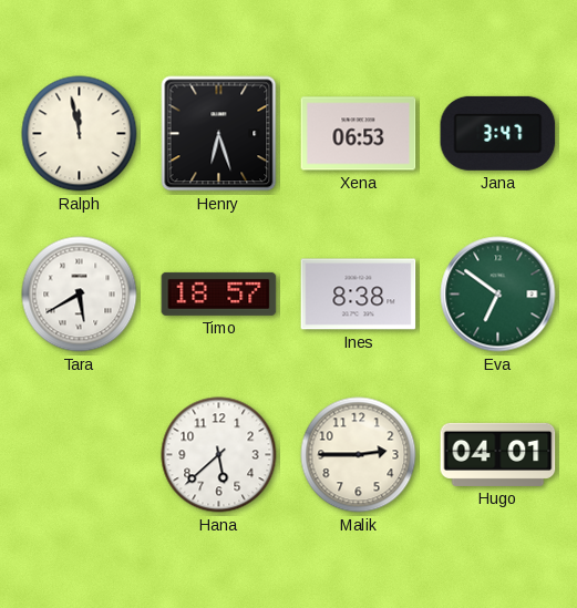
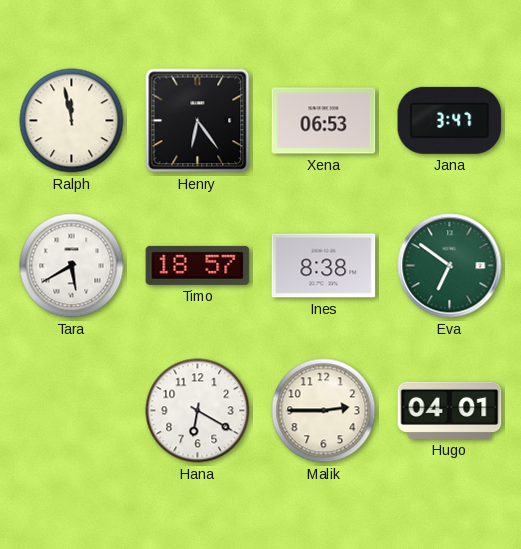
Henry: 6:27 -> 6:24
Hana: 5:38 -> 6:20
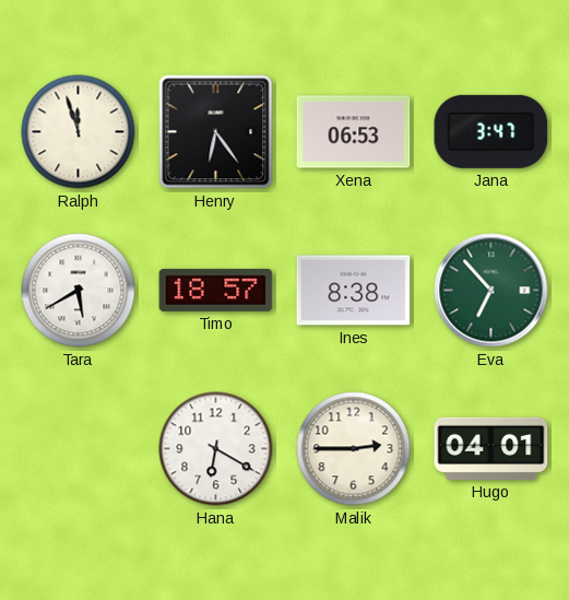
Ralph: 11:58 -> 11:57
Eva: 6:51 -> 6:53
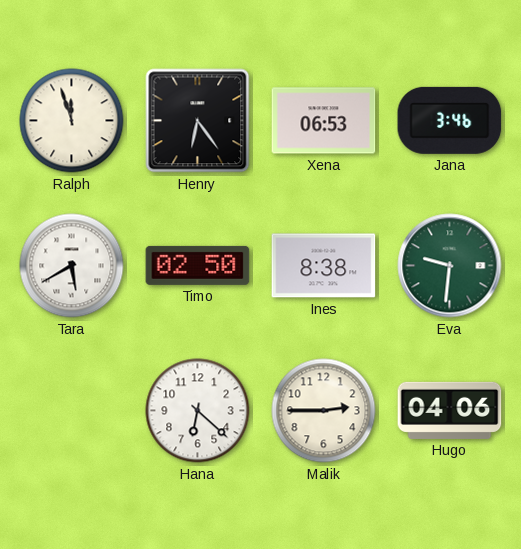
Jana: 3:47 -> 3:46
Timo: 18:57 -> 02:50
Eva: 6:53 -> 9:31
Hana: 6:20 -> 6:22
Hugo: 04:01 -> 04:06
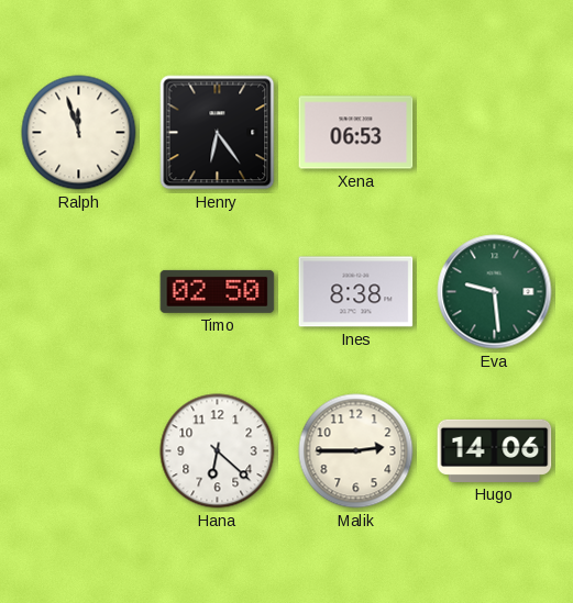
Jana: 3:46 -> none
Tara: 5:40 -> none
Eva: 9:31 -> 9:29
Hugo: 04:06 -> 14:06
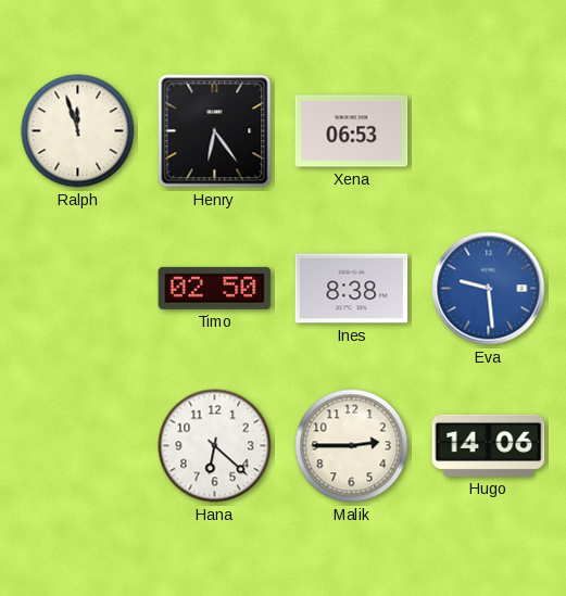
Eva dial: green -> blue
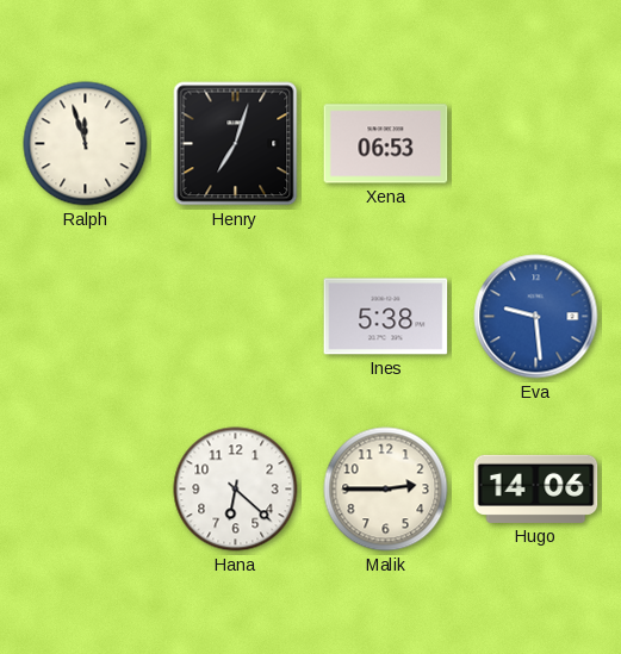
Henry: 6:24 -> 7:03
Timo: 02:50 -> none
Ines: 8:38 -> 5:38
